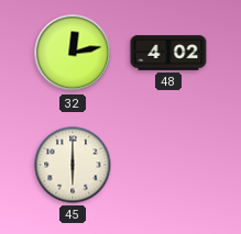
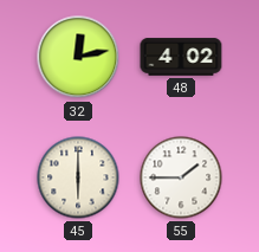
55: none -> 1:45
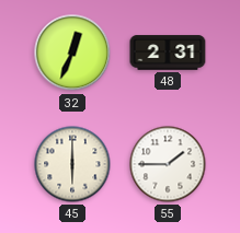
32: 12:13 -> 12:34
48: 4:02 -> 2:31
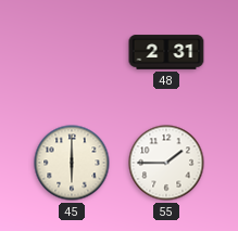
32: 12:34 -> none
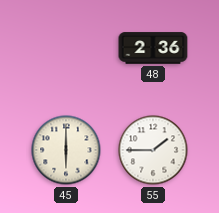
48: 2:31 -> 2:36
